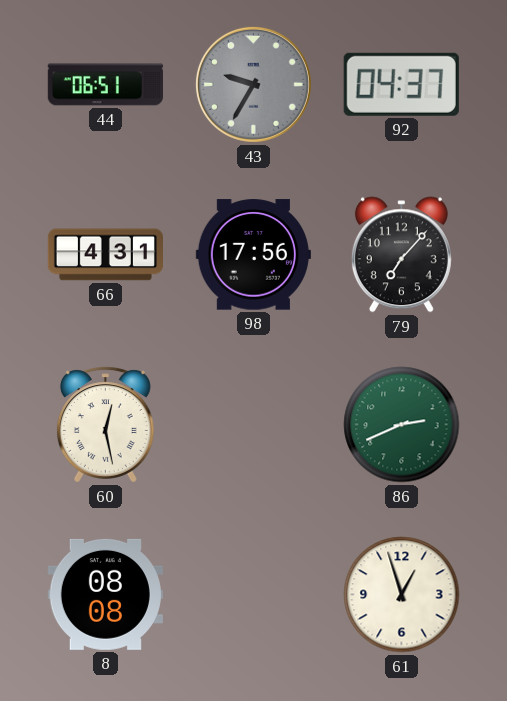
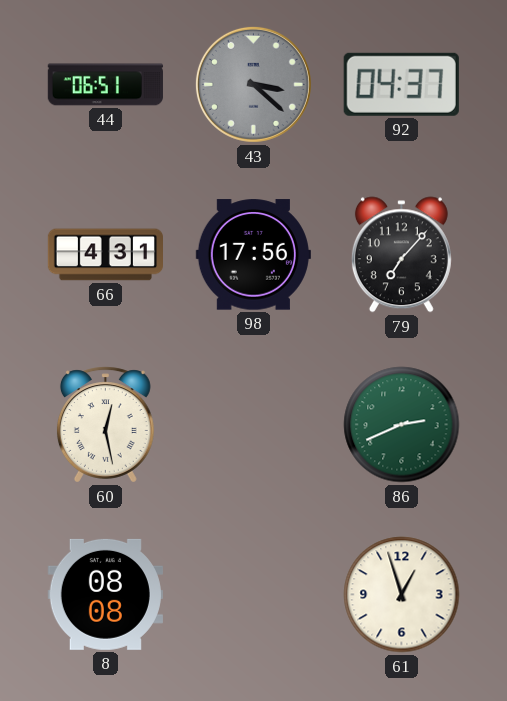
43: 9:35 -> 3:22
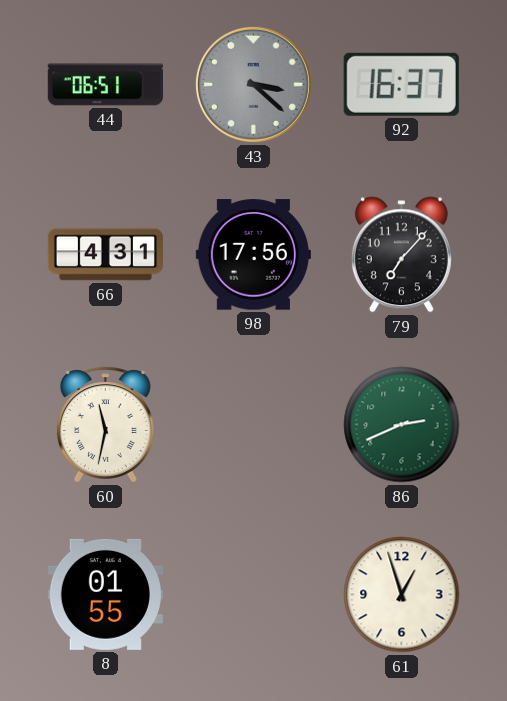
92: 04:37 -> 16:37
60: 12:28 -> 11:32
8: 08:08 -> 01:55
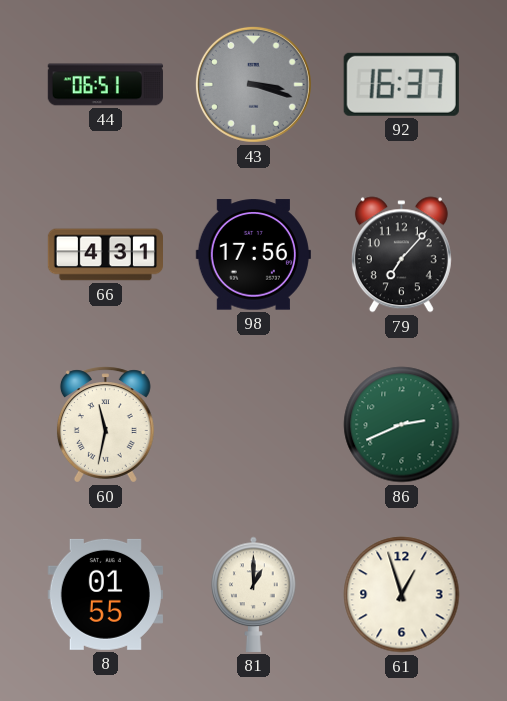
43: 3:22 -> 3:18
81: none -> 1:00
